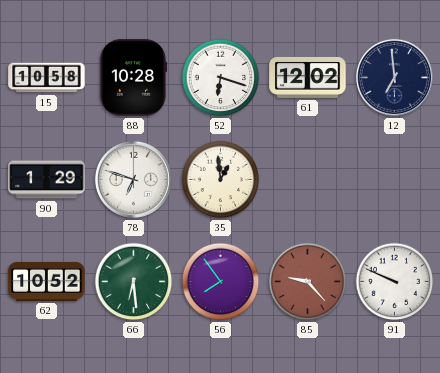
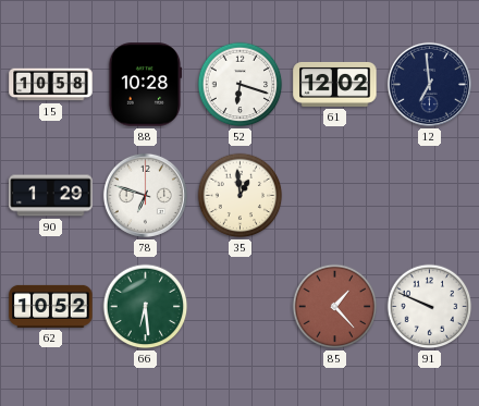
56: 7:54 -> none
85: 9:23 -> 1:23
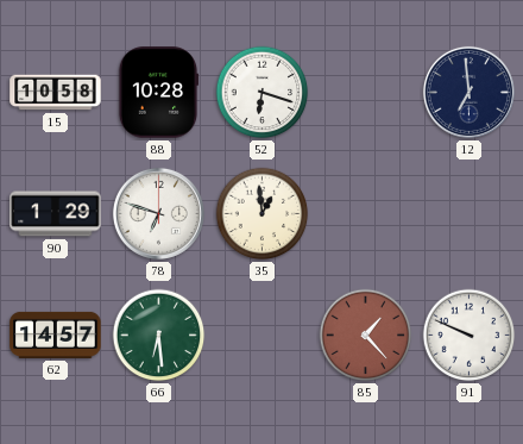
61: 12:02 -> none
62: 10:52 -> 14:57
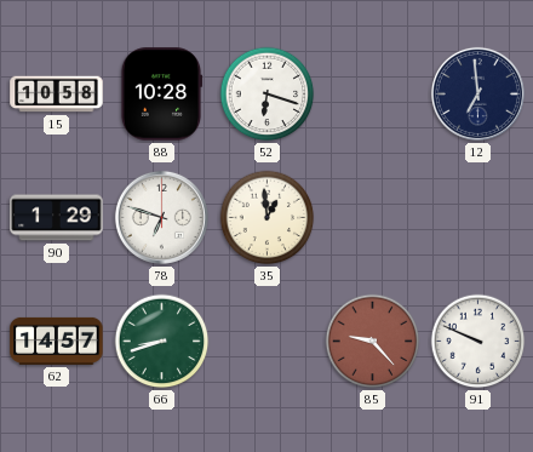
66: 6:29 -> 8:42
85: 1:23 -> 9:23
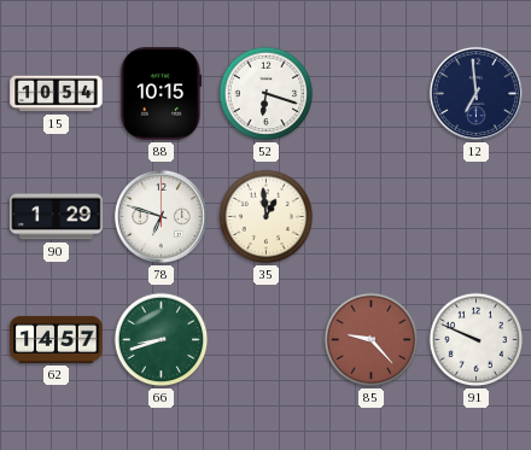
15: 10:58 -> 10:54
88: 10:28 -> 10:15
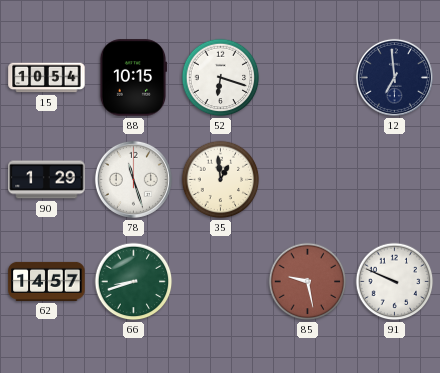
78: 6:48 -> 11:27
85: 9:23 -> 9:28
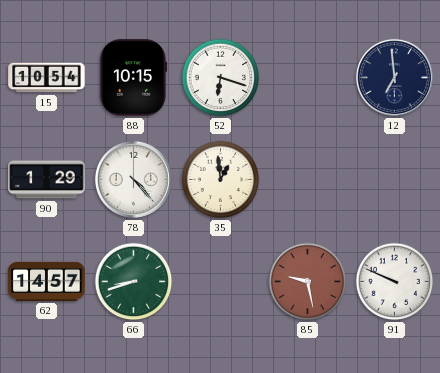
78: 11:27 -> 4:23
